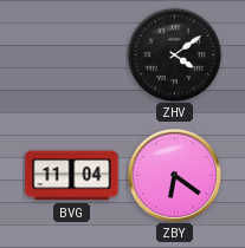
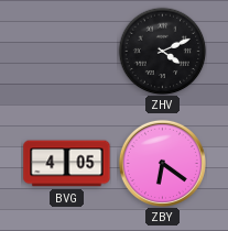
ZHV: 4:09 -> 4:11
BVG: 11:04 -> 4:05
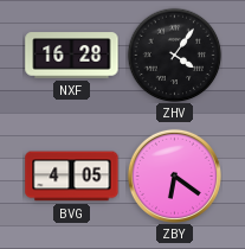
NXF: none -> 16:28
ZHV: 4:11 -> 4:06
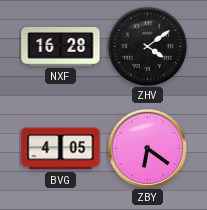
ZHV: 4:06 -> 4:09
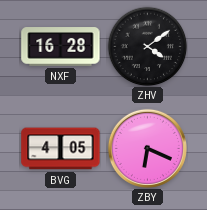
ZBY: 6:21 -> 6:19
